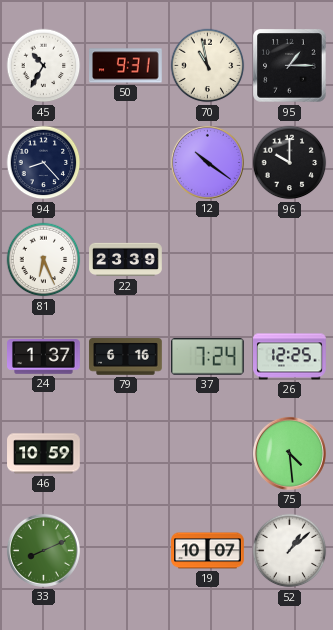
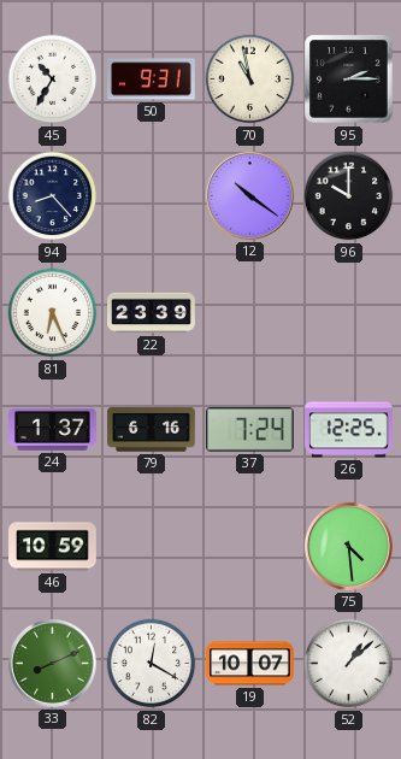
95: 1:15 -> 2:15
82: none -> 12:20
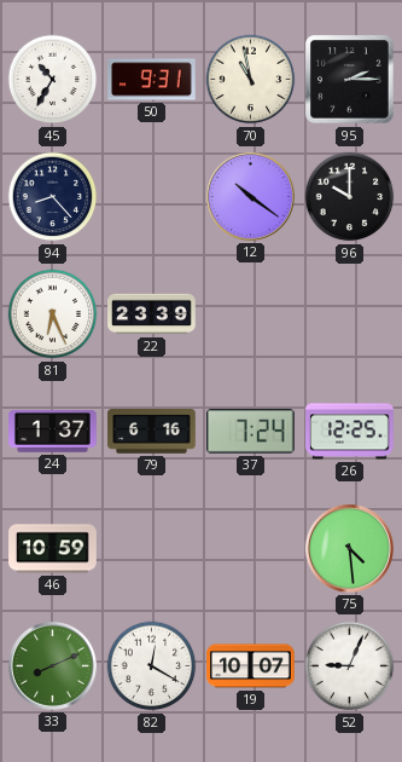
52: 1:08 -> 9:04
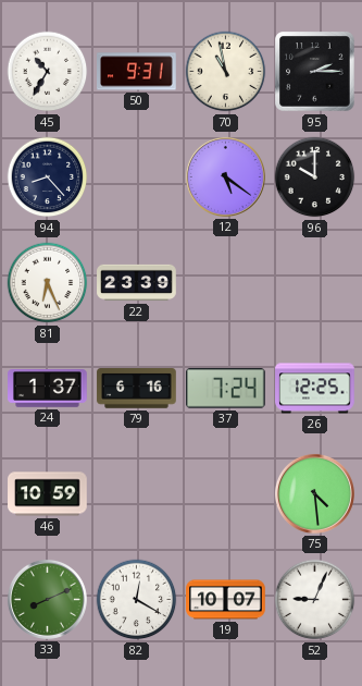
12: 10:21 -> 5:21
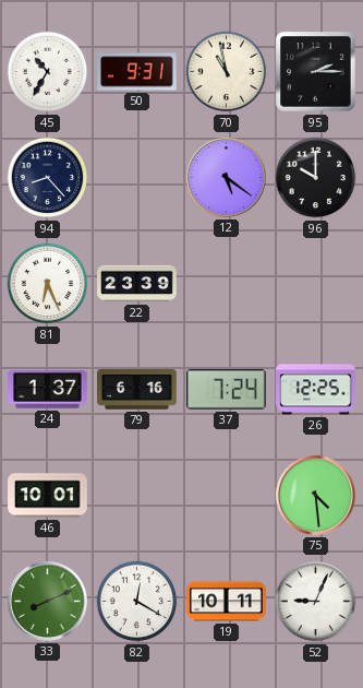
46: 10:59 -> 10:01
19: 10:07 -> 10:11
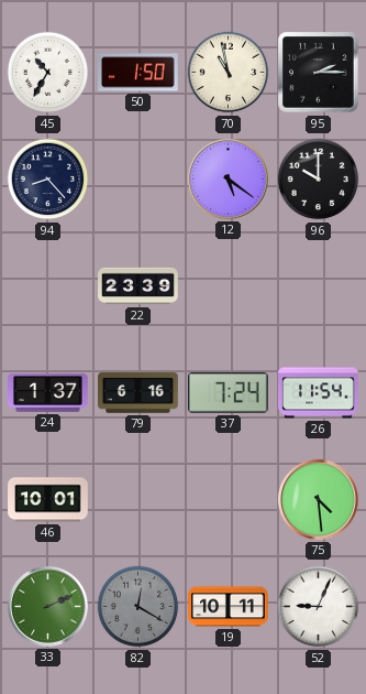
50: 9:31 -> 1:50
81: 6:26 -> none
26: 12:25 -> 11:54
33: 8:11 -> 2:11
82 dial: white -> grey
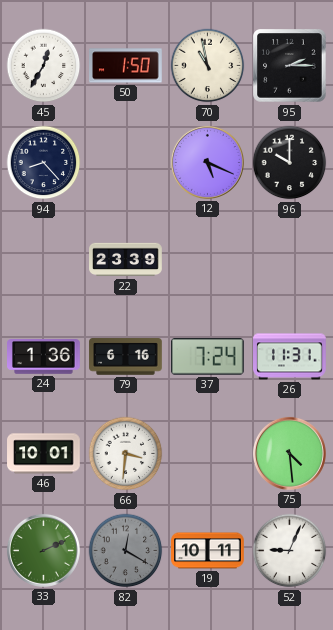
45: 10:35 -> 12:35
12: 5:21 -> 5:19
24: 1:37 -> 1:36
26: 11:54 -> 11:31
66: none -> 3:31
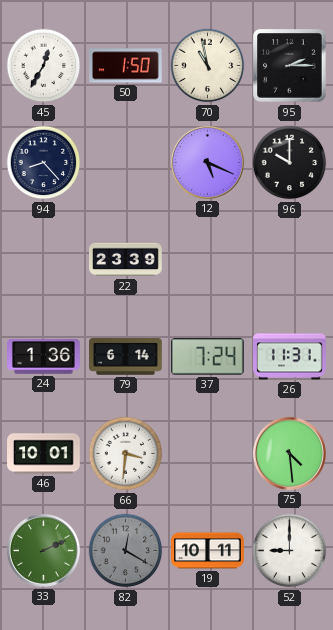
79: 6:16 -> 6:14
52: 9:04 -> 9:00
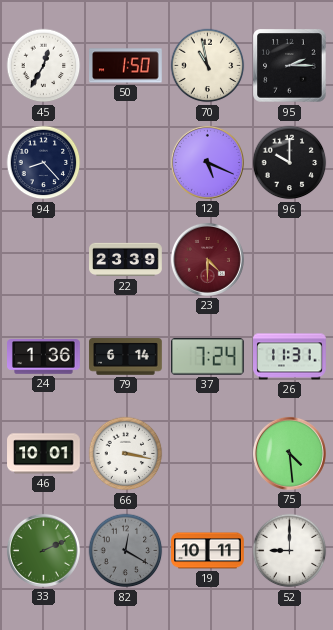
23: none -> 4:30
66: 3:31 -> 3:17
